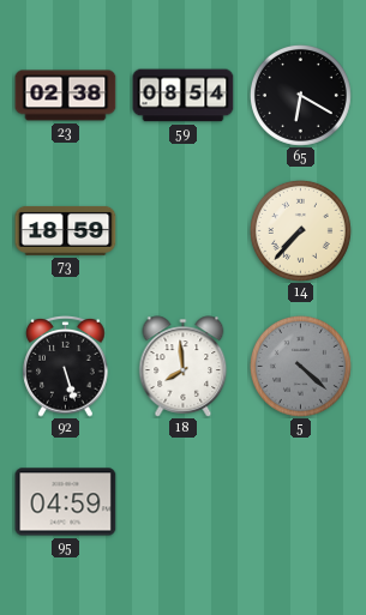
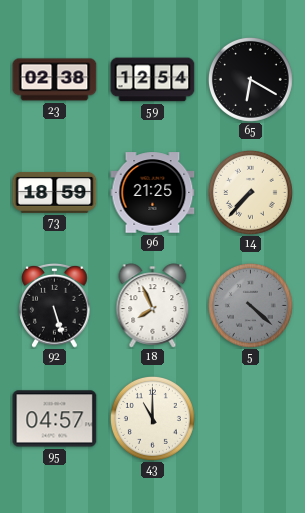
59: 08:54 -> 12:54
96: none -> 21:25
18: 7:59 -> 7:56
95: 04:59 -> 04:57
43: none -> 11:00
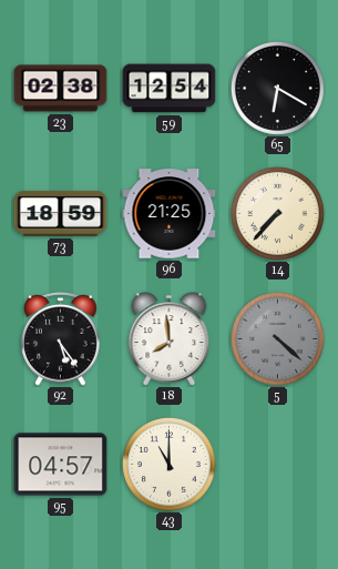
92: 5:27 -> 5:24
18: 7:56 -> 7:59
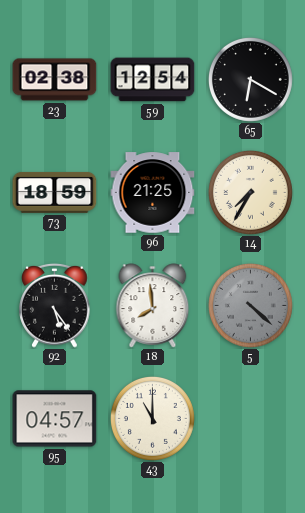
14: 7:37 -> 7:35
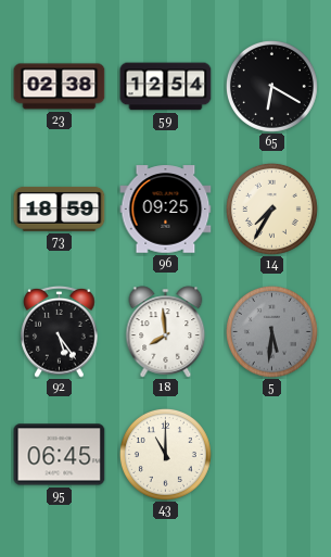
96: 21:25 -> 09:25
5: 4:22 -> 5:31
95: 04:57 -> 06:45
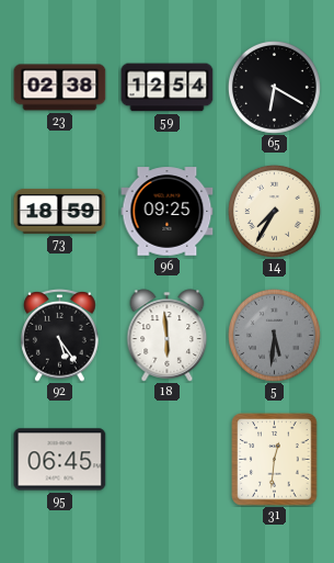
18: 7:59 -> 5:59
43: 11:00 -> none
31: none -> 12:31
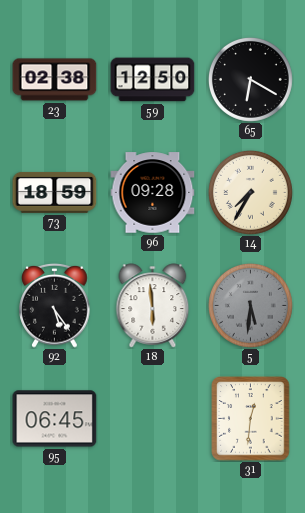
59: 12:54 -> 12:50
96: 09:25 -> 09:28
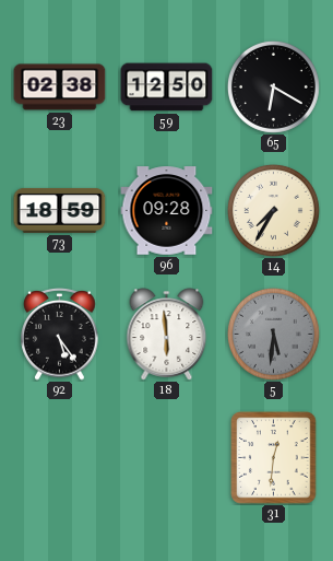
95: 06:45 -> none
